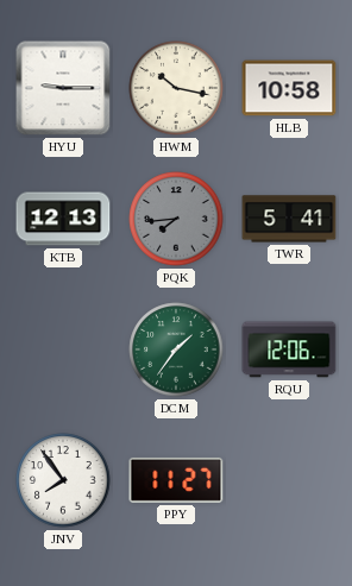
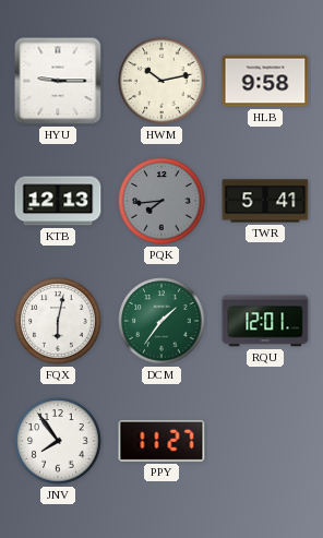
HWM: 10:17 -> 10:13
HLB: 10:58 -> 9:58
FQX: none -> 6:02
RQU: 12:06 -> 12:01
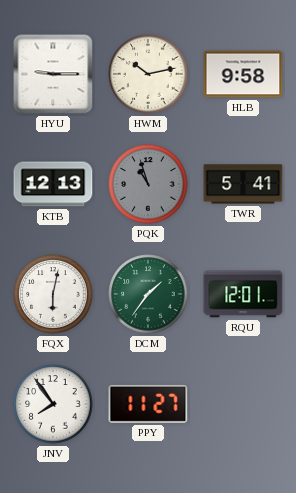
PQK: 7:44 -> 10:57
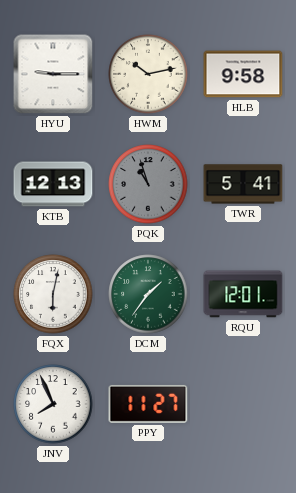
JNV: 7:54 -> 7:56
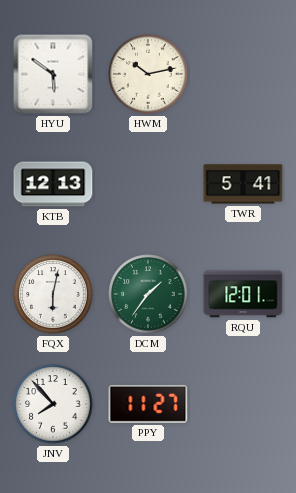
HYU: 9:15 -> 5:51
HLB: 9:58 -> none
PQK: 10:57 -> none
JNV: 7:56 -> 7:53
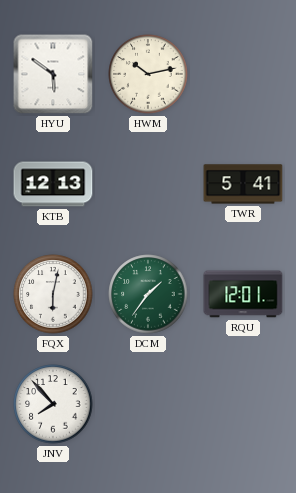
PPY: 11:27 -> none
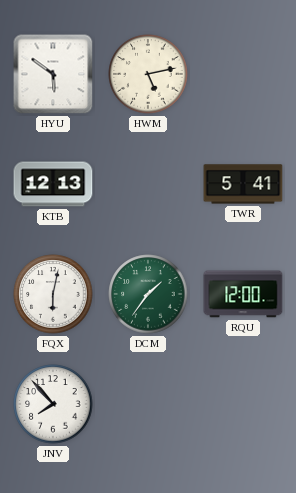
HWM: 10:13 -> 5:13
RQU: 12:01 -> 12:00
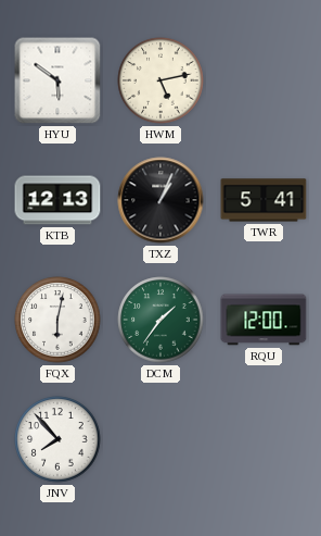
TXZ: none -> 1:04
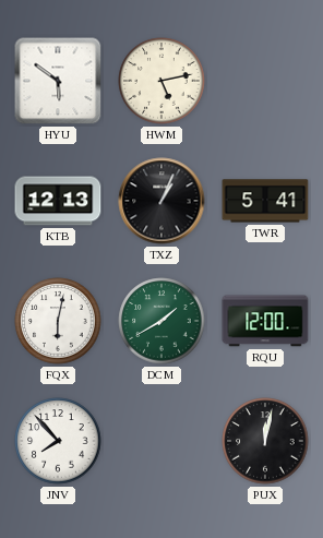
DCM: 1:36 -> 1:40
PUX: none -> 12:02
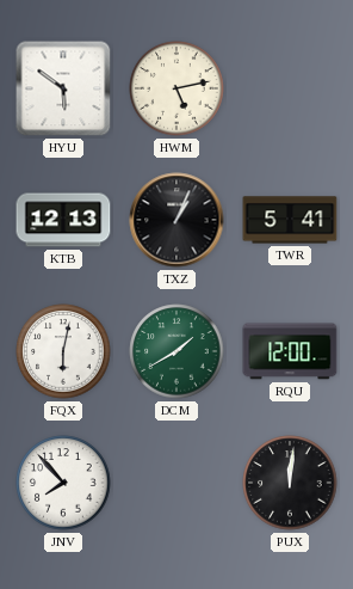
PUX: 12:02 -> 12:01
